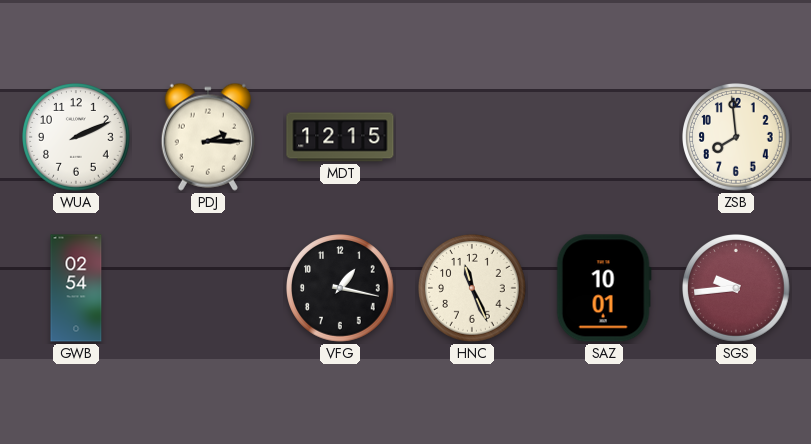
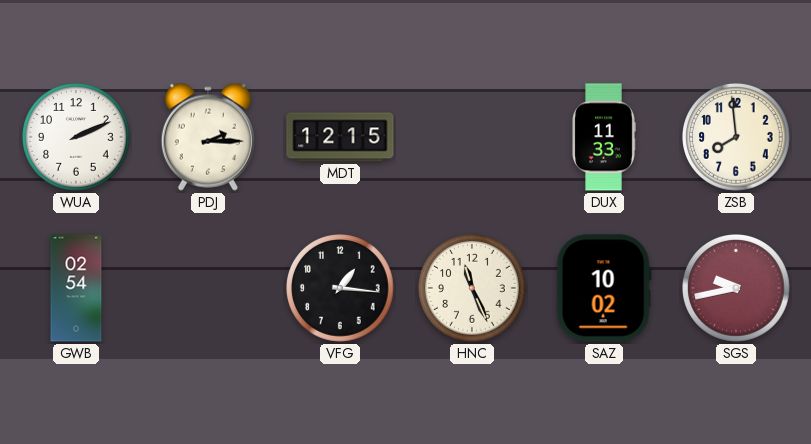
DUX: none -> 11:33
VFG: 1:17 -> 1:16
SAZ: 10:01 -> 10:02
SGS: 9:44 -> 9:43
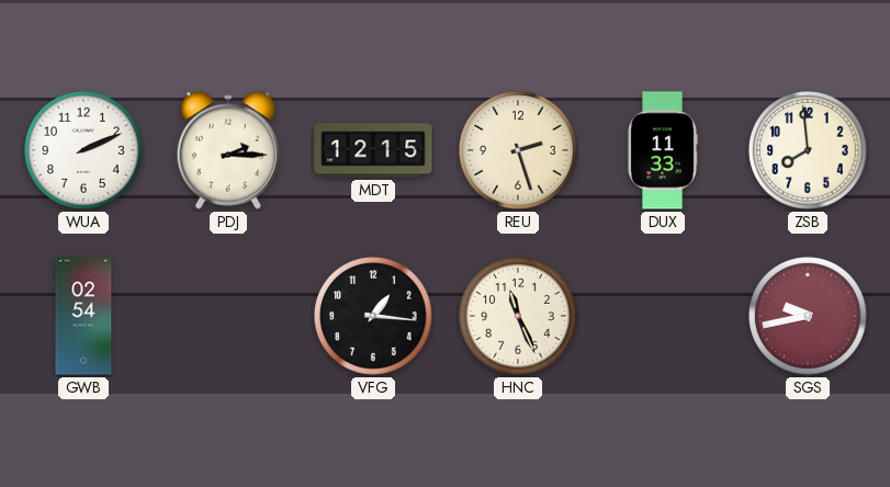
REU: none -> 2:27
SAZ: 10:02 -> none
